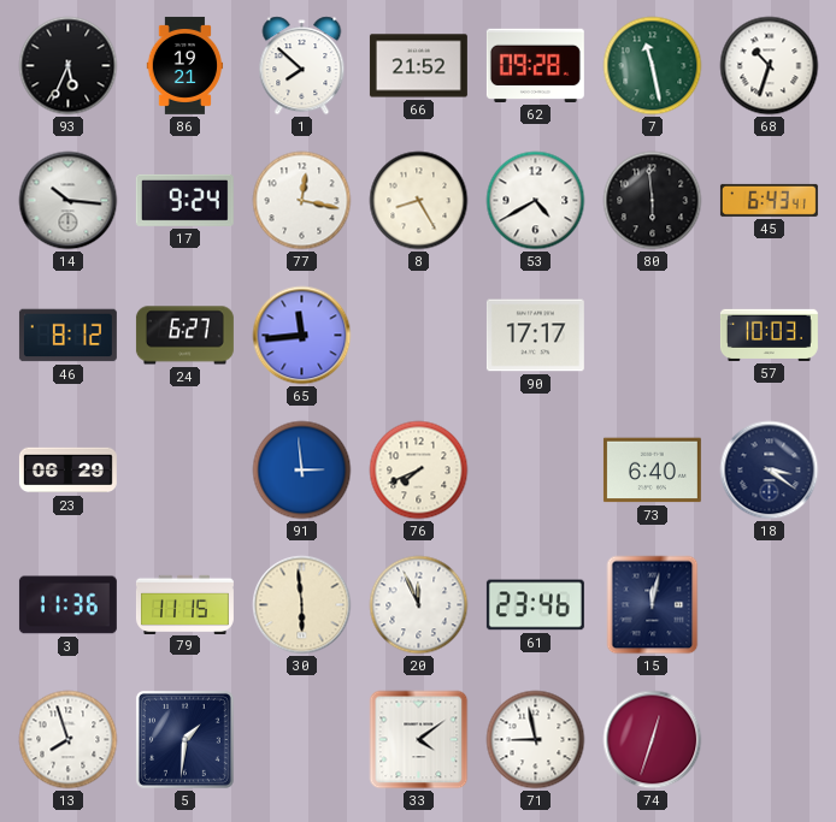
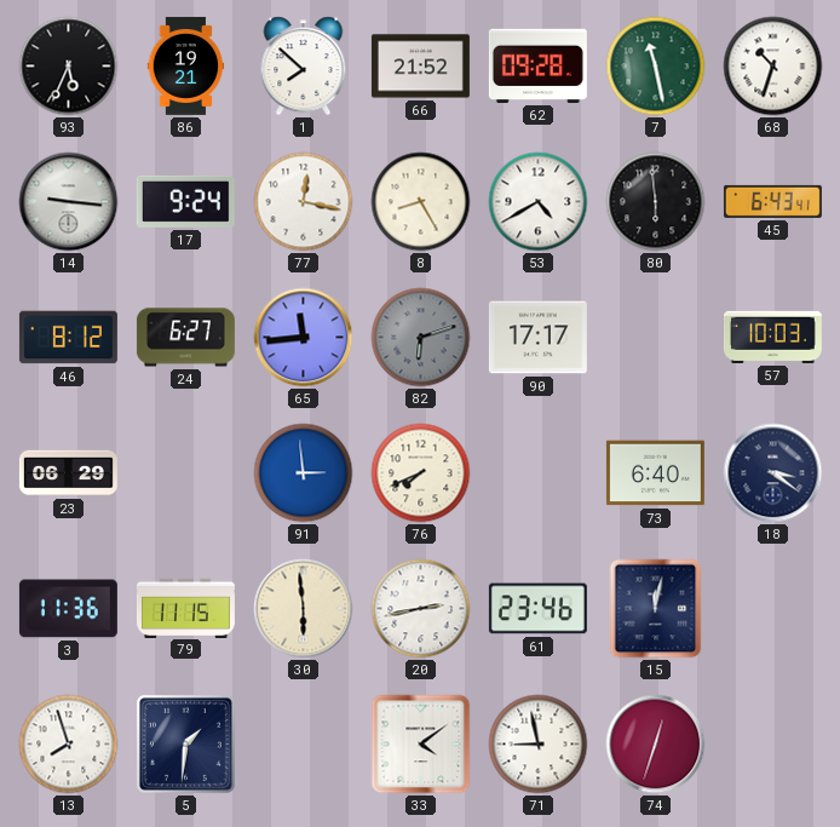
14: 10:16 -> 9:16
82: none -> 6:12
20: 11:56 -> 2:43
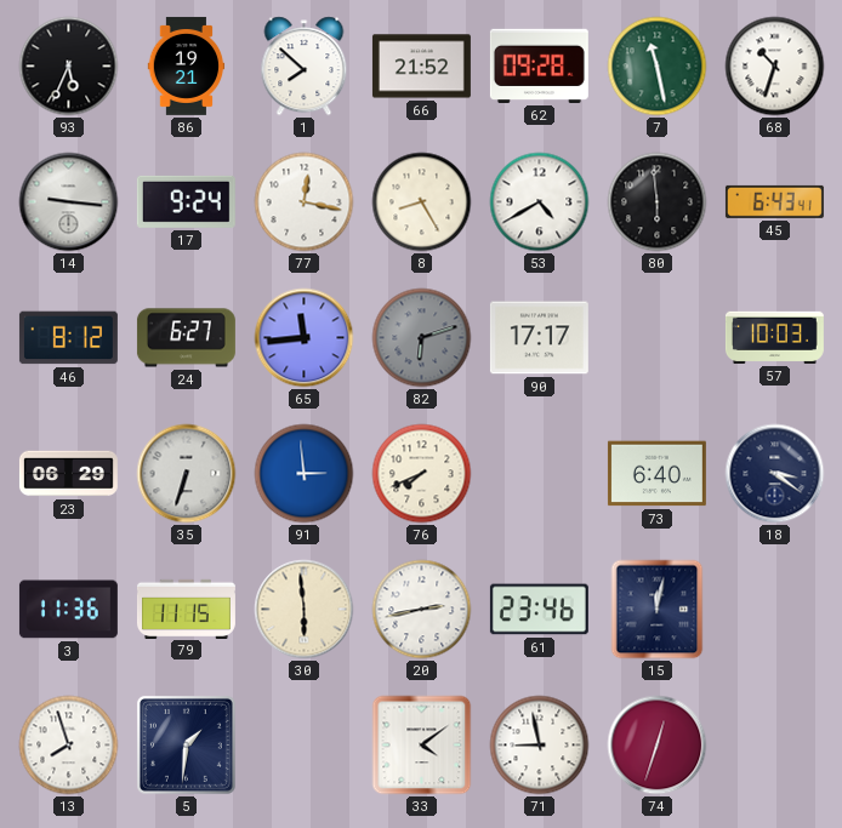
35: none -> 6:33
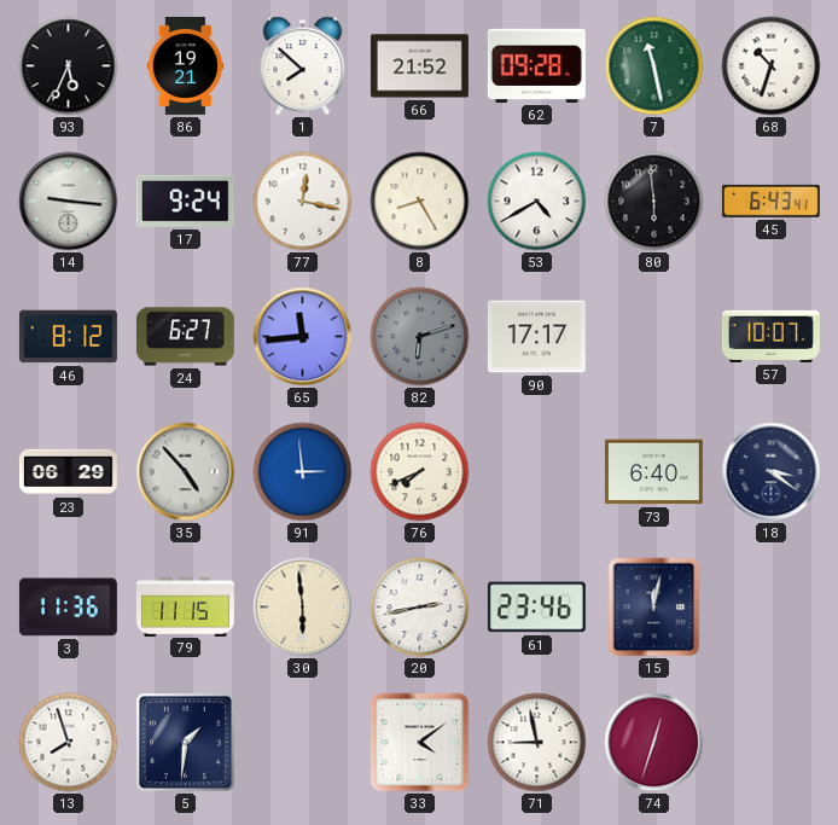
57: 10:03 -> 10:07
35: 6:33 -> 4:53
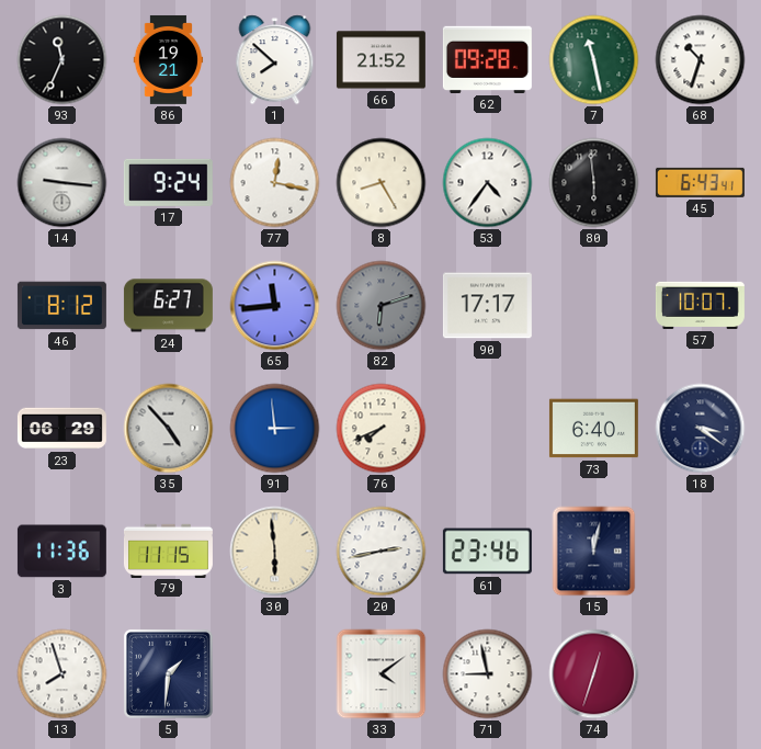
93: 5:34 -> 11:34
53: 4:40 -> 4:36
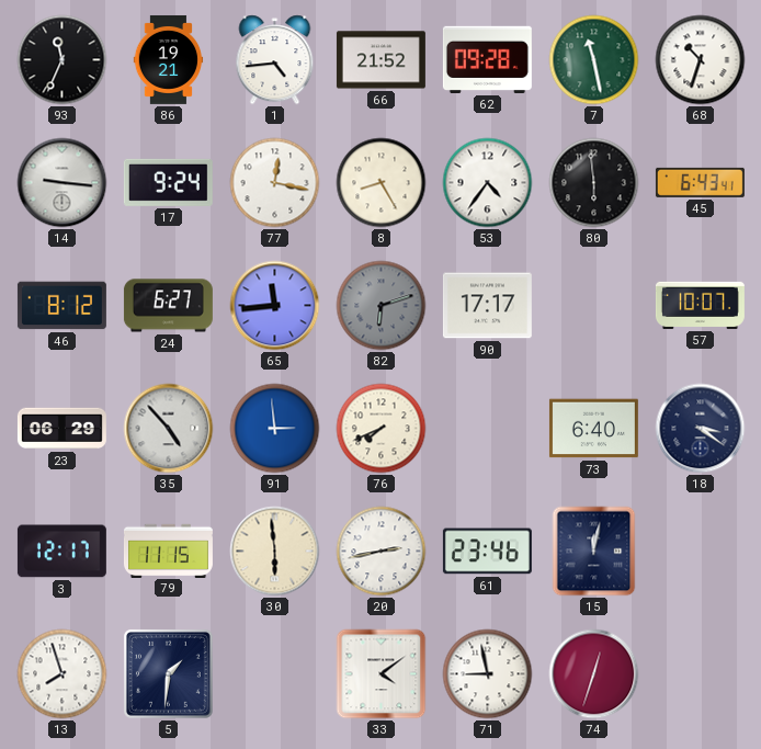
1: 7:52 -> 4:44
3: 11:36 -> 12:17
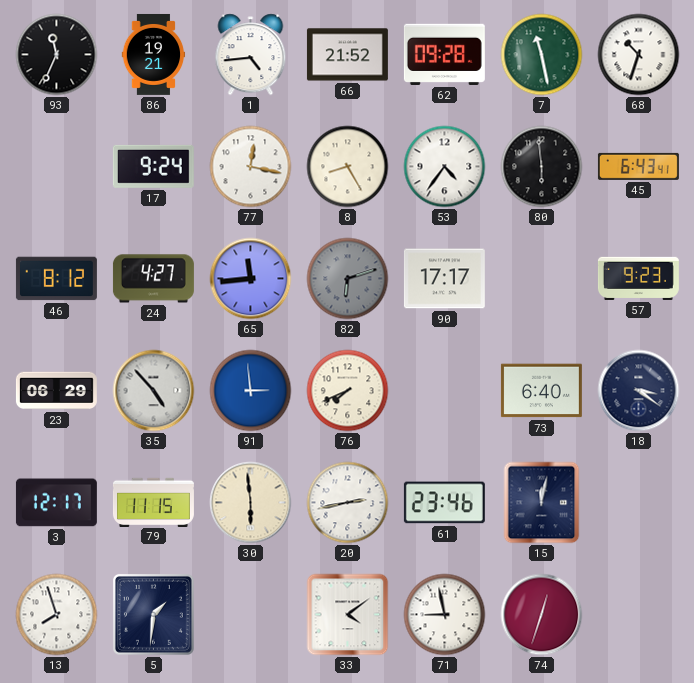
14: 9:16 -> none
24: 6:27 -> 4:27
57: 10:07 -> 9:23
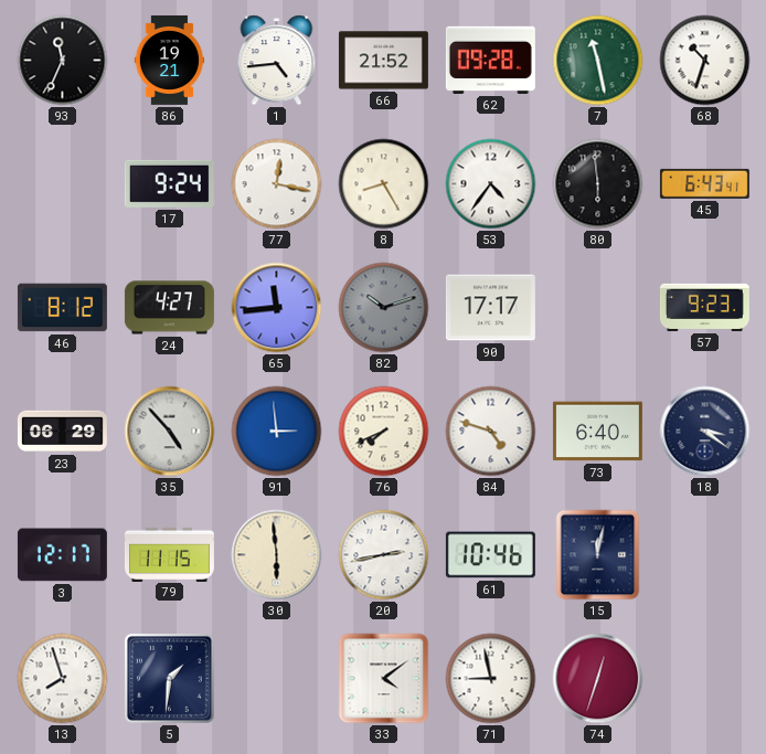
82: 6:12 -> 10:12
84: none -> 4:48
61: 23:46 -> 10:46
